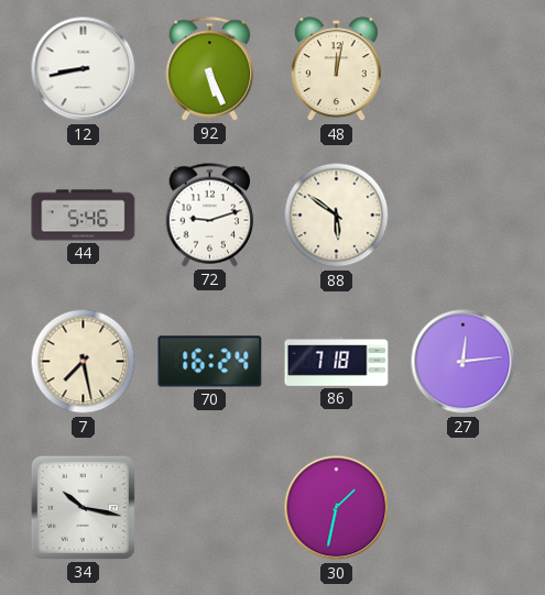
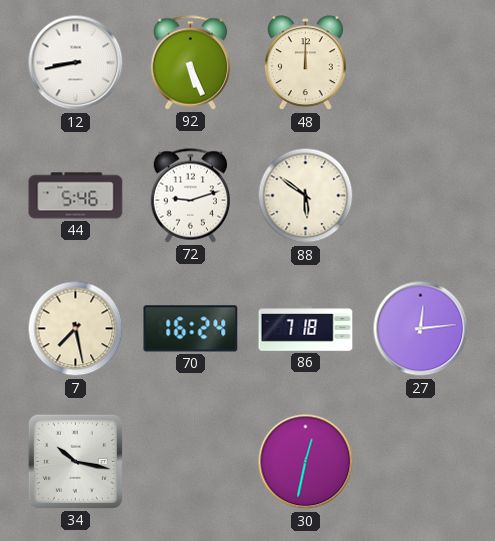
48: 12:02 -> 12:00
30: 1:32 -> 12:32
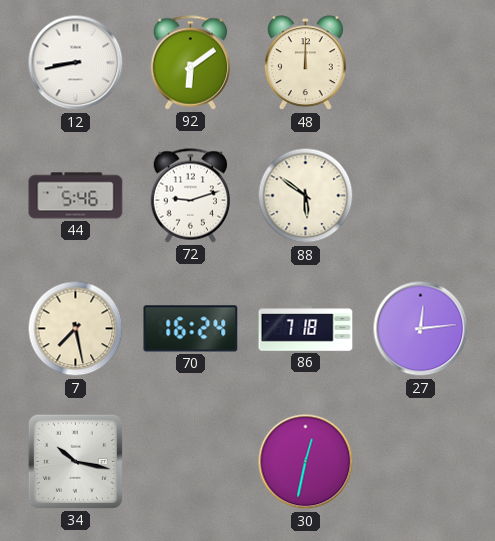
92: 5:26 -> 6:09
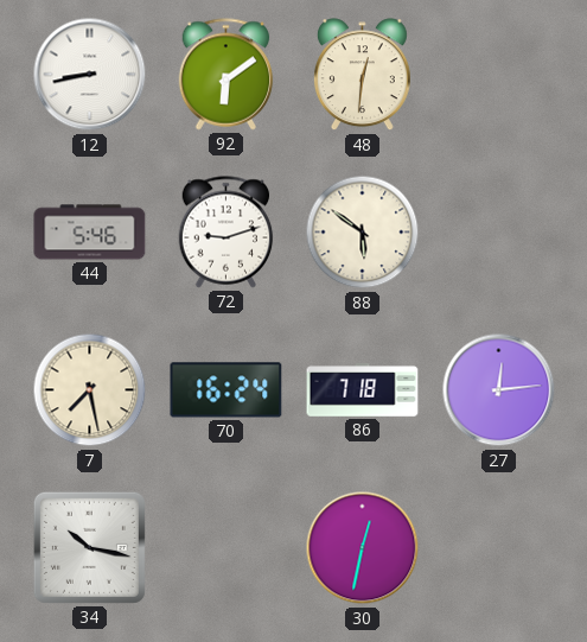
48: 12:00 -> 12:31
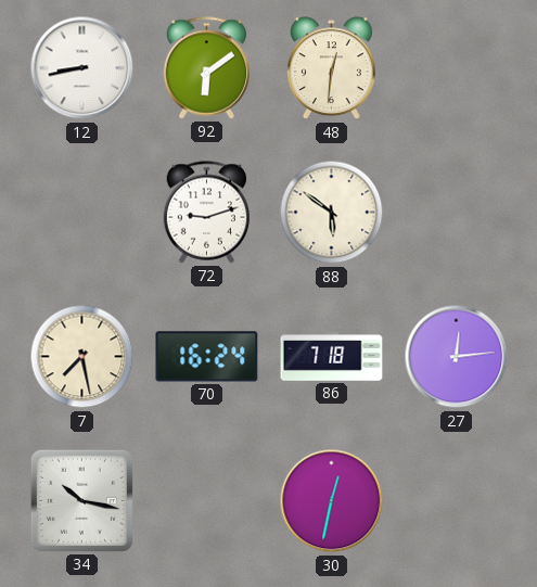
44: 5:46 -> none
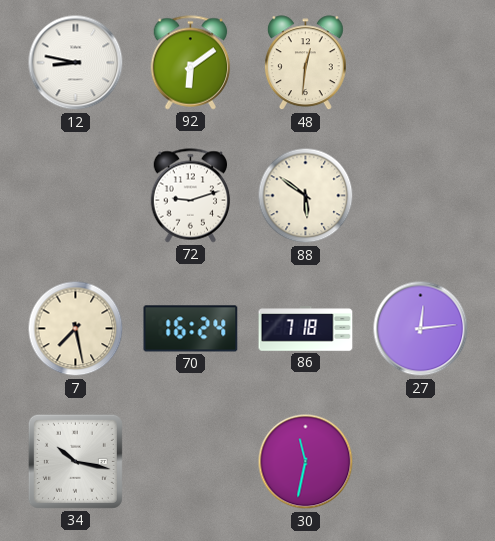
12: 8:43 -> 8:47
30: 12:32 -> 11:32
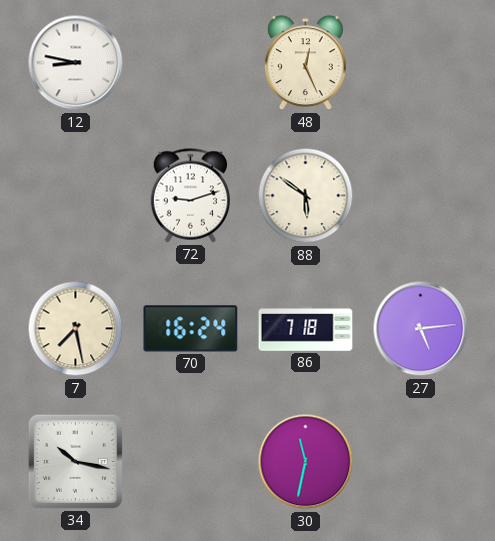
92: 6:09 -> none
48: 12:31 -> 12:26
27: 12:14 -> 5:14
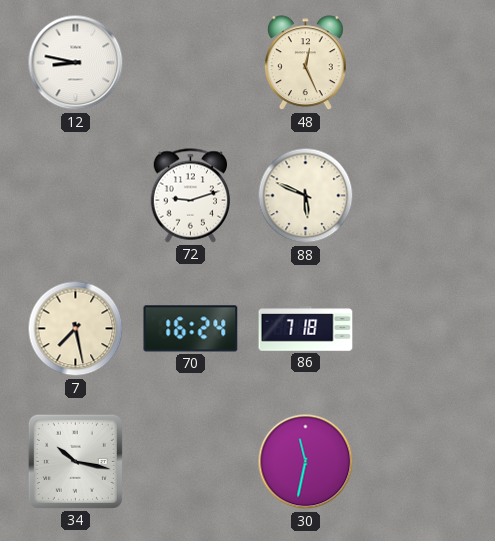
88: 5:51 -> 5:49
27: 5:14 -> none
